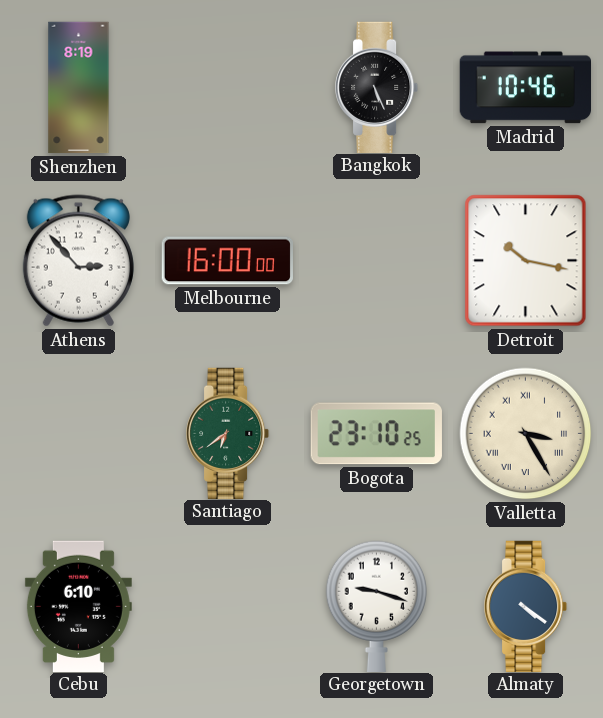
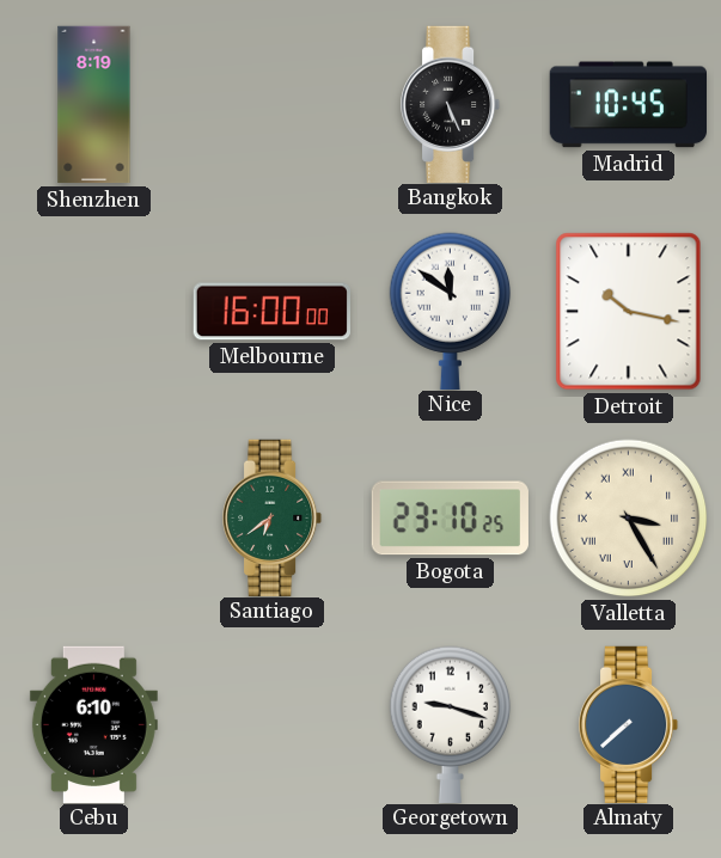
Madrid: 10:46 -> 10:45
Athens: 2:53 -> none
Nice: none -> 11:51
Almaty: 4:21 -> 7:38
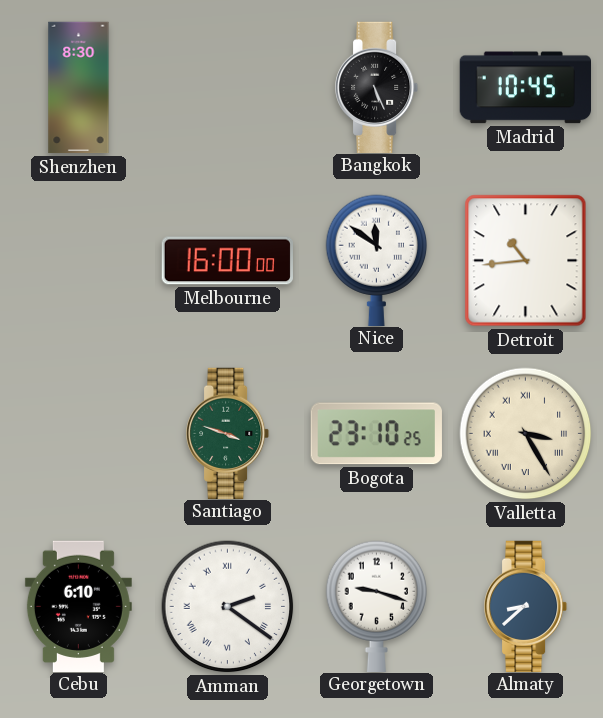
Shenzhen: 8:19 -> 8:30
Detroit: 10:17 -> 10:44
Santiago: 6:39 -> 3:48
Amman: none -> 2:21
Almaty: 7:38 -> 8:38
